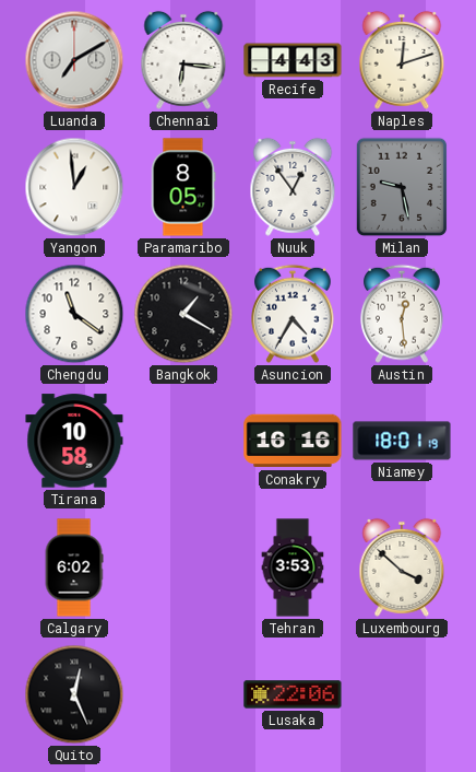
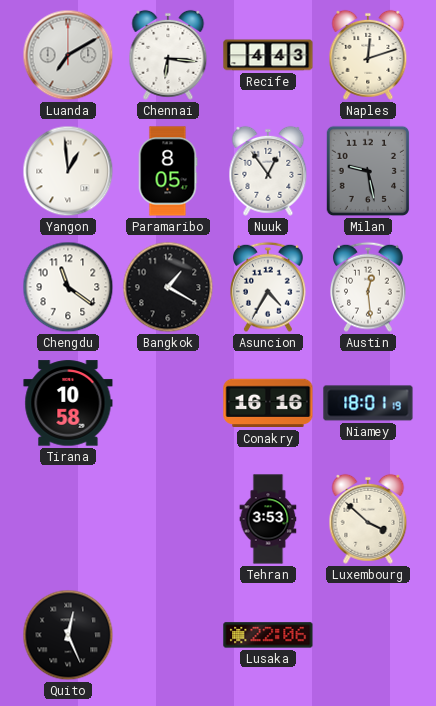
Calgary: 6:02 -> none
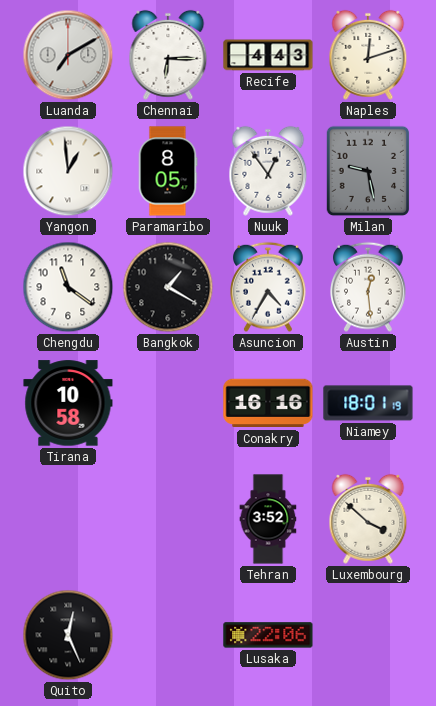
Chennai: 6:16 -> 6:15
Tehran: 3:53 -> 3:52
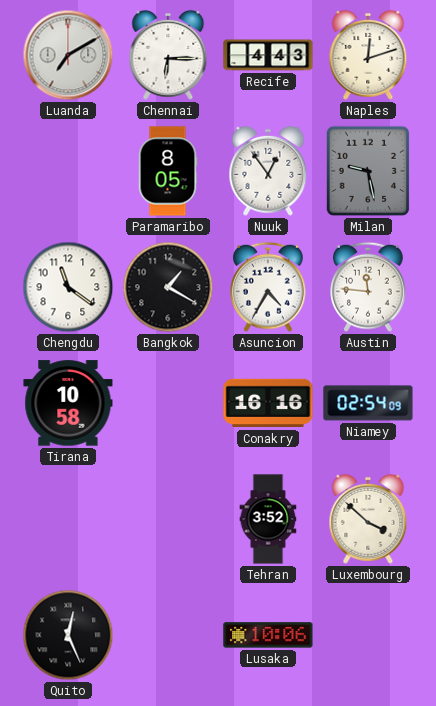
Yangon: 12:59 -> none
Austin: 12:29 -> 11:46
Niamey: 18:01 -> 02:54
Lusaka: 22:06 -> 10:06
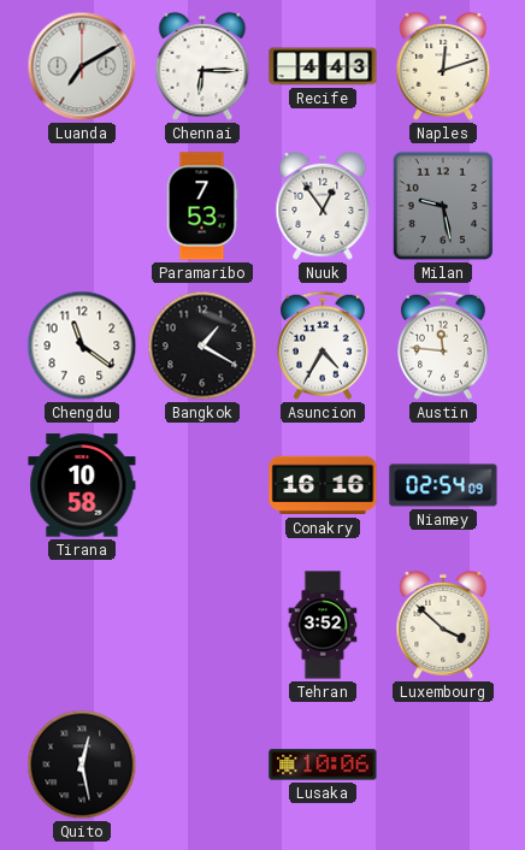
Paramaribo: 8:05 -> 7:53
Quito: 12:26 -> 12:28
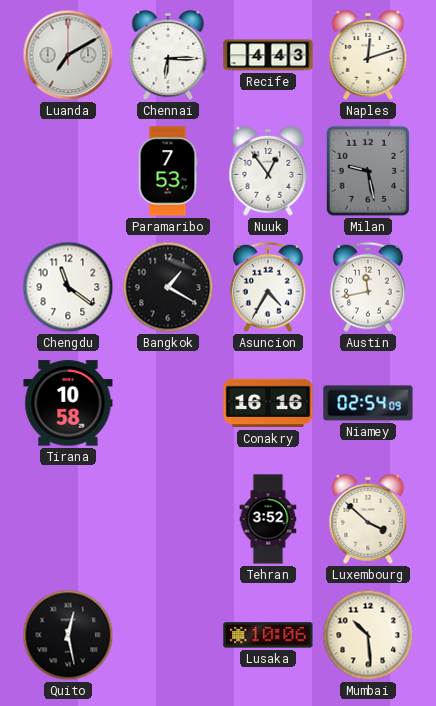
Austin: 11:46 -> 11:43
Mumbai: none -> 10:29
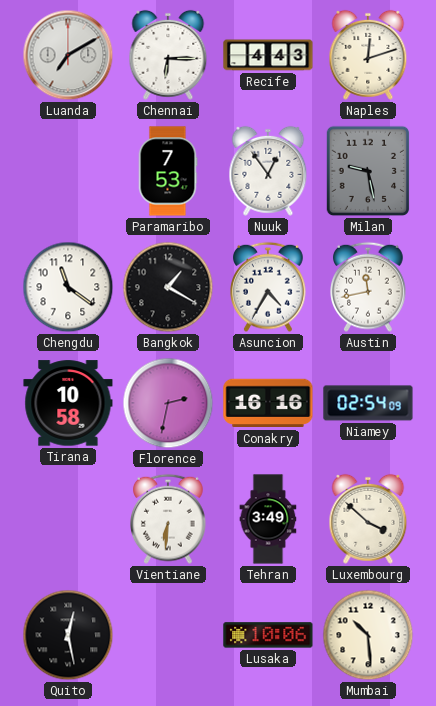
Florence: none -> 2:32
Vientiane: none -> 6:31
Tehran: 3:52 -> 3:49
